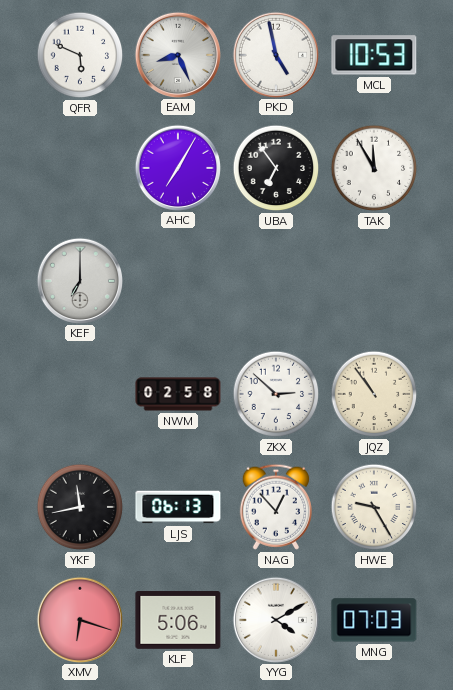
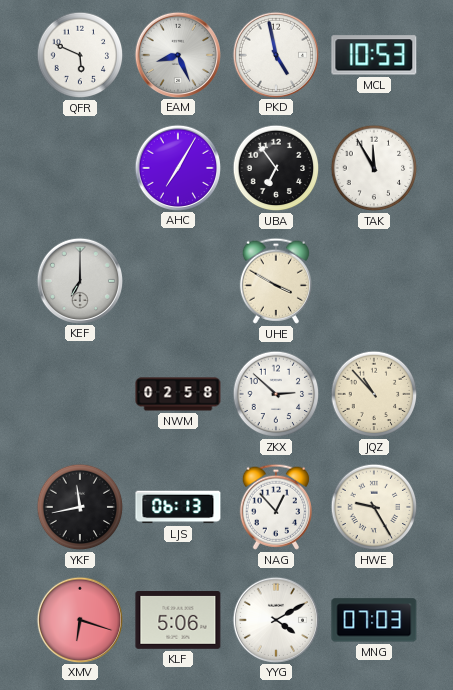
UHE: none -> 3:50
JQZ: 10:54 -> 10:53
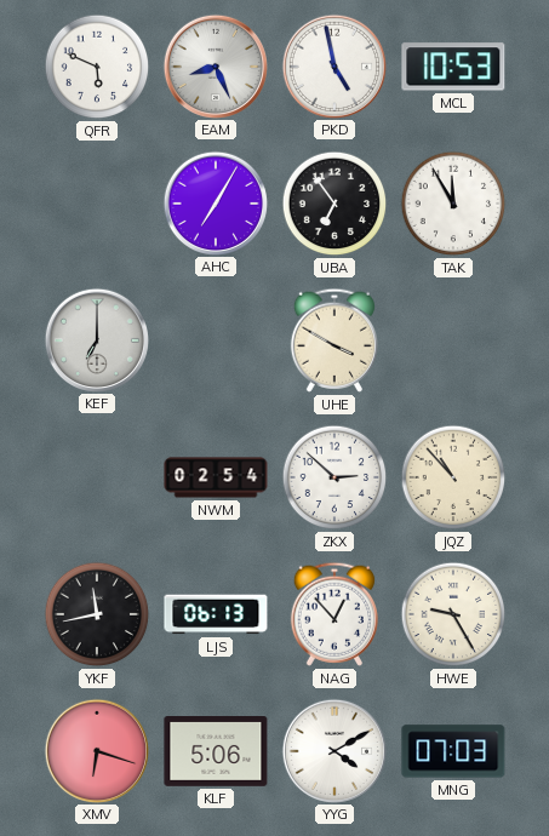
NWM: 02:58 -> 02:54
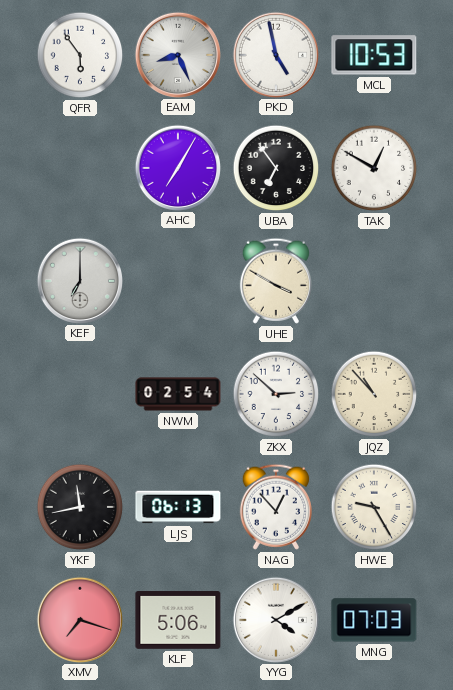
QFR: 5:49 -> 5:54
TAK: 11:55 -> 12:50
XMV: 6:18 -> 7:18
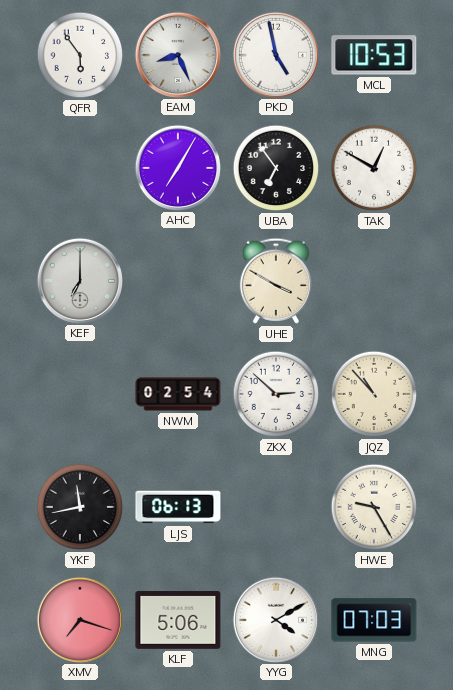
NAG: 12:53 -> none
